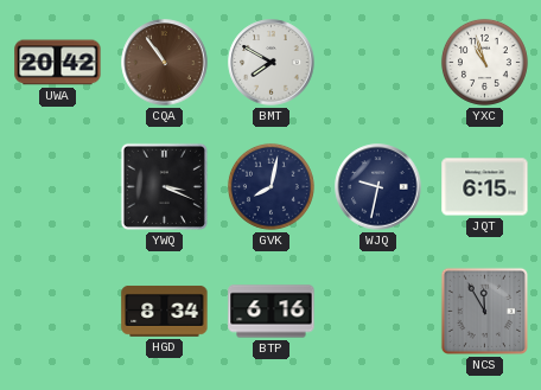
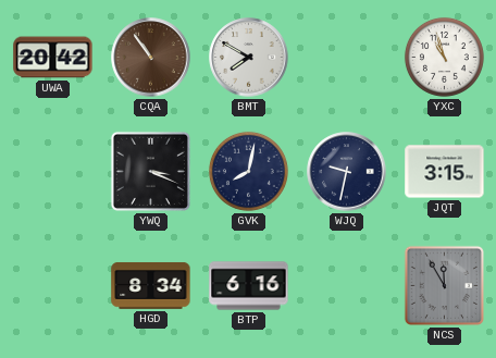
JQT: 6:15 -> 3:15
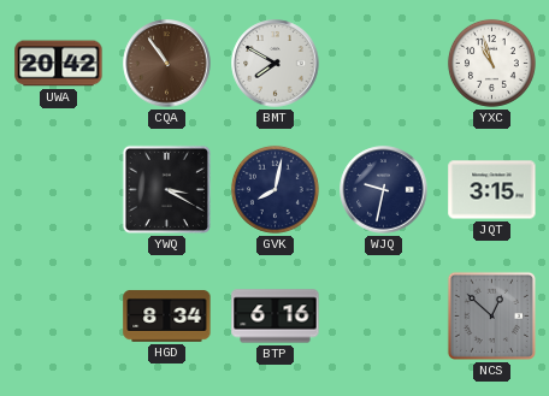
YWQ: 3:19 -> 3:20
NCS: 11:55 -> 12:52
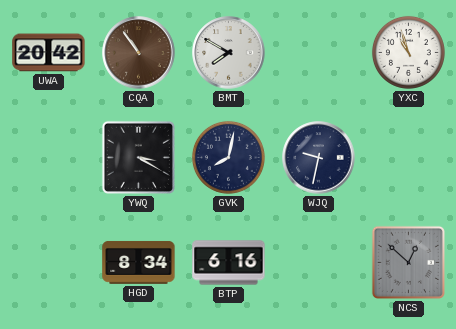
JQT: 3:15 -> none
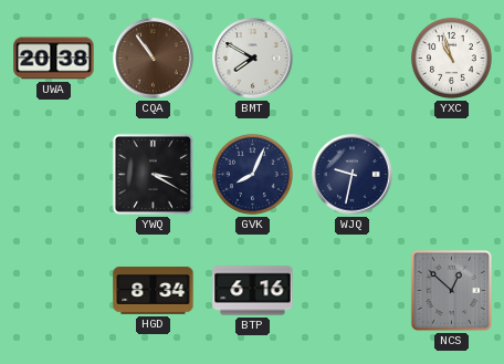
UWA: 20:42 -> 20:38
GVK: 8:02 -> 8:04
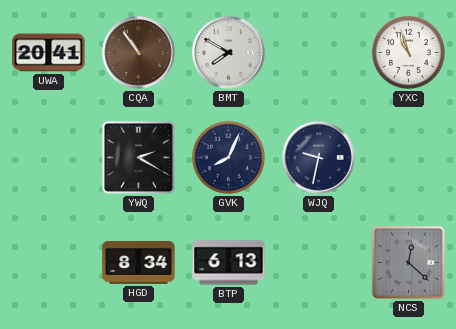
UWA: 20:38 -> 20:41
YWQ: 3:20 -> 2:20
BTP: 6:16 -> 6:13
NCS: 12:52 -> 12:22
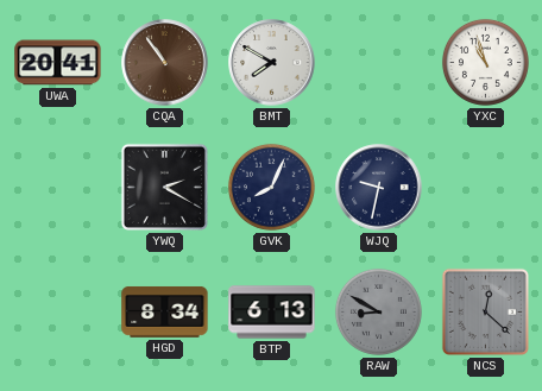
RAW: none -> 8:50
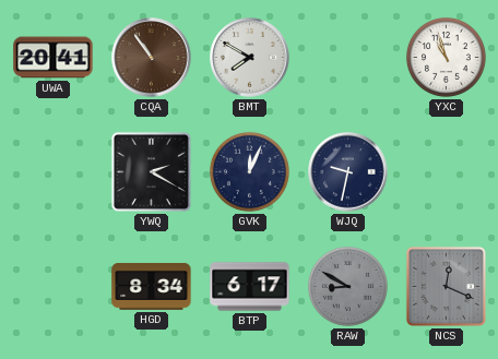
GVK: 8:04 -> 12:04
BTP: 6:13 -> 6:17
NCS: 12:22 -> 12:19
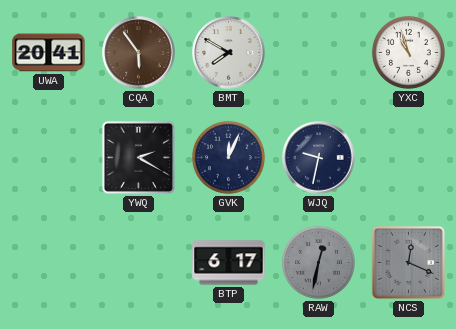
CQA: 10:54 -> 5:54
HGD: 8:34 -> none
RAW: 8:50 -> 12:32
